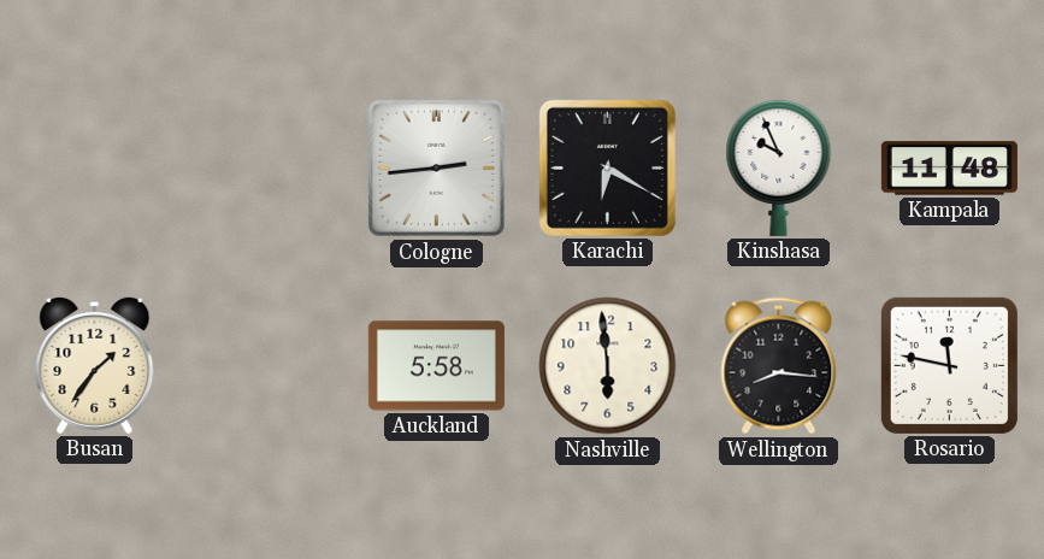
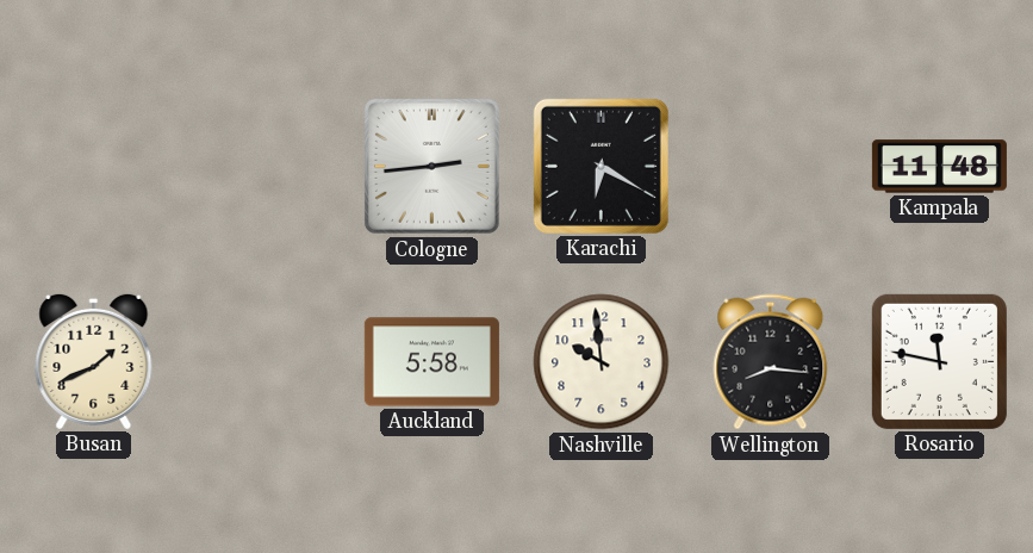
Kinshasa: 9:56 -> none
Busan: 1:36 -> 1:41
Nashville: 5:59 -> 9:59
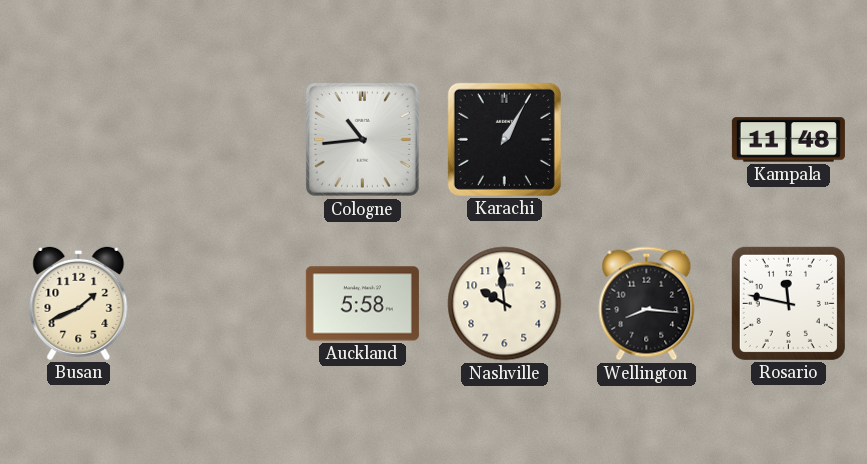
Cologne: 2:44 -> 10:44
Karachi: 6:20 -> 1:05
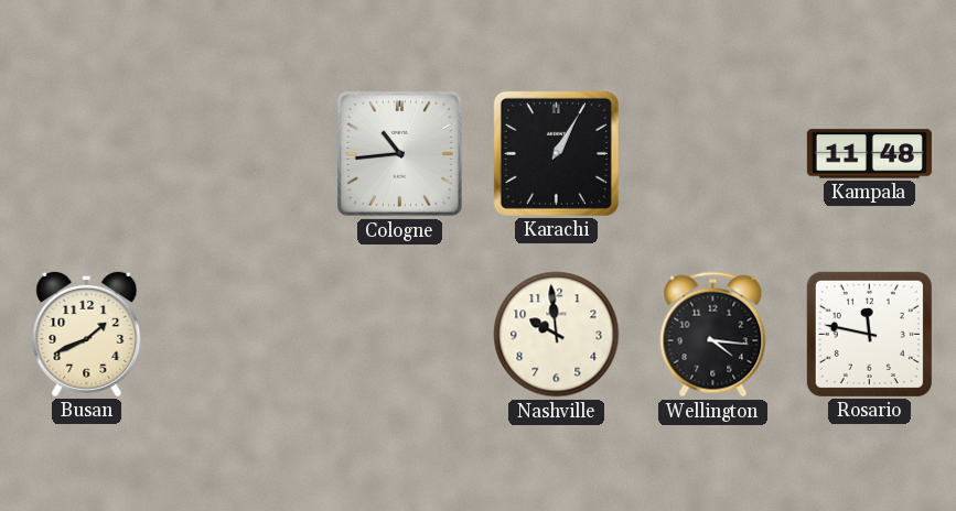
Auckland: 5:58 -> none
Wellington: 8:16 -> 4:16
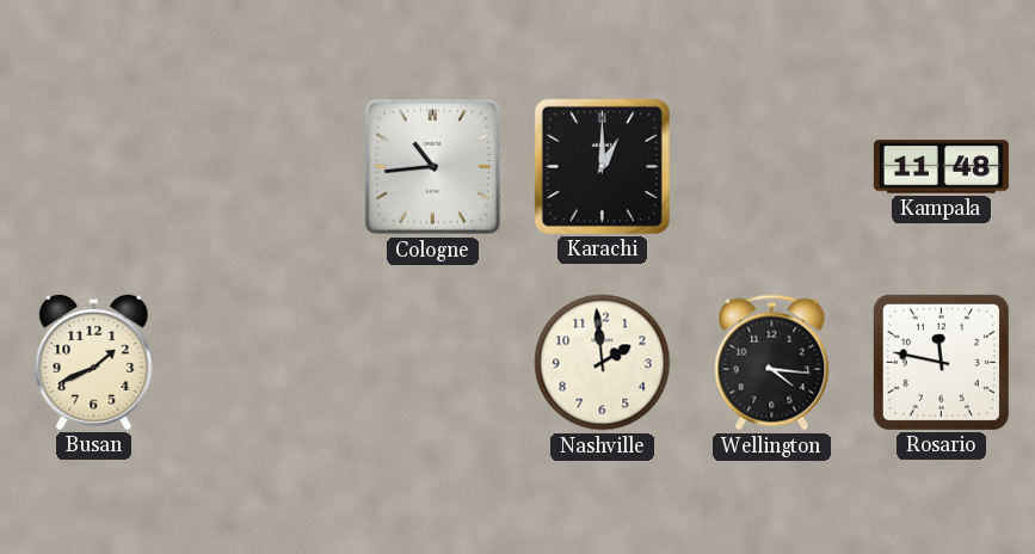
Karachi: 1:05 -> 1:00
Nashville: 9:59 -> 1:59
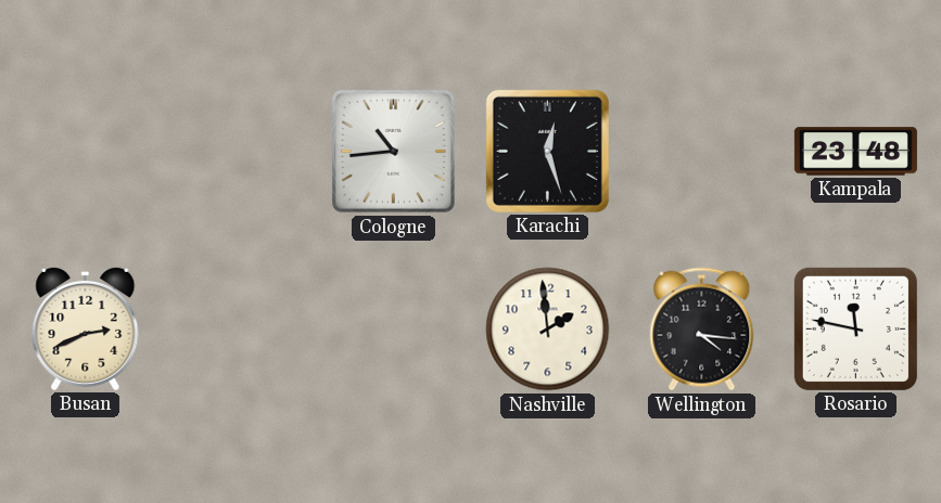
Karachi: 1:00 -> 12:27
Kampala: 11:48 -> 23:48
Busan: 1:41 -> 2:41
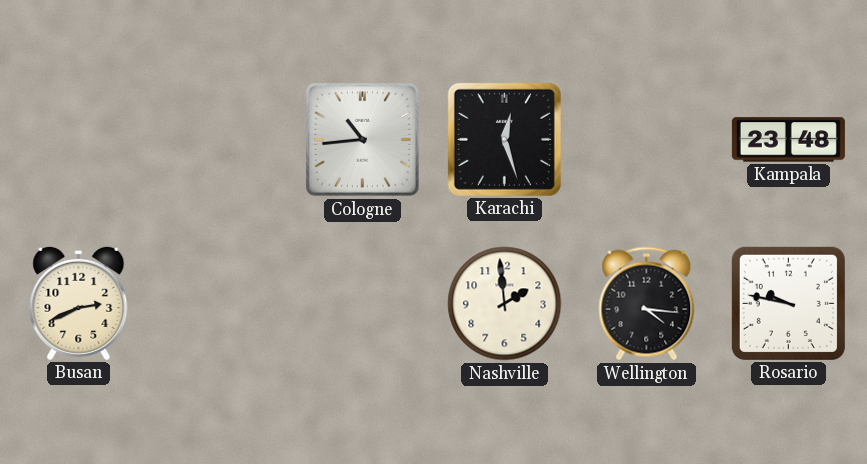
Rosario: 11:47 -> 9:47
